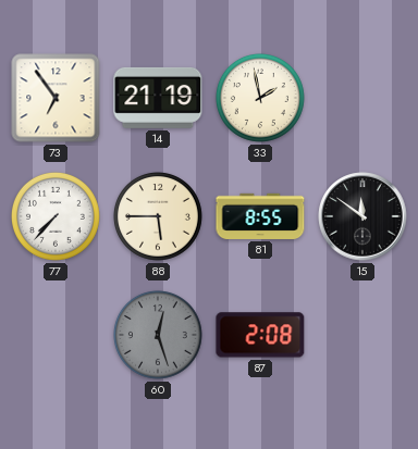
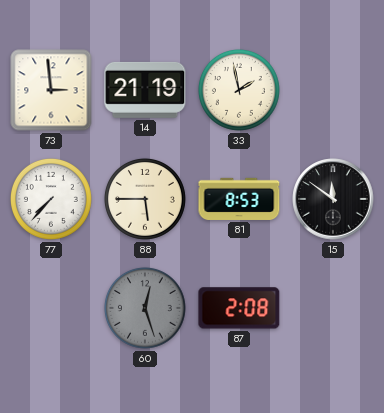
73: 6:54 -> 2:59
81: 8:55 -> 8:53
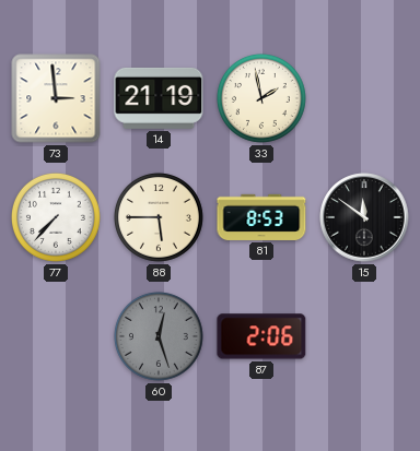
87: 2:08 -> 2:06
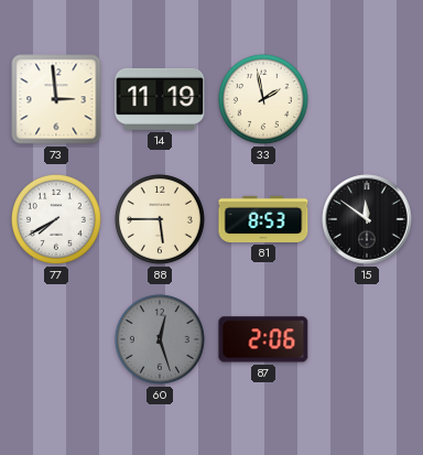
14: 21:19 -> 11:19
77: 7:37 -> 7:40
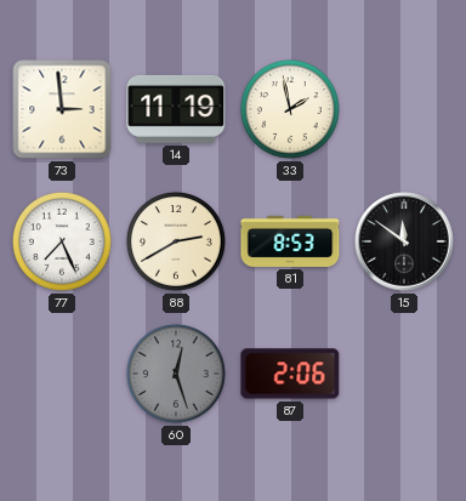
77: 7:40 -> 7:26
88: 5:45 -> 2:40
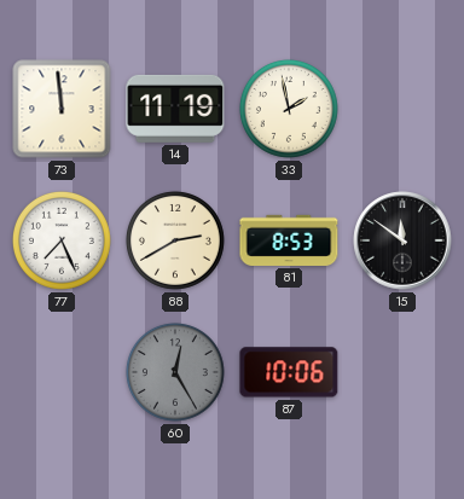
73: 2:59 -> 11:59
60: 12:27 -> 12:25
87: 2:06 -> 10:06
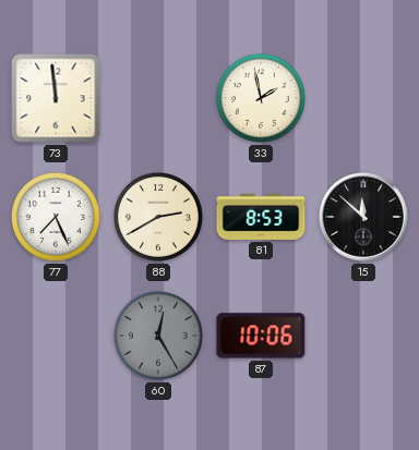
14: 11:19 -> none
15: 11:51 -> 11:52
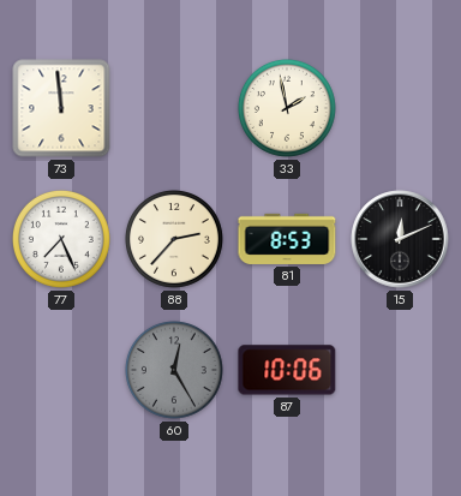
88: 2:40 -> 2:37
15: 11:52 -> 12:11
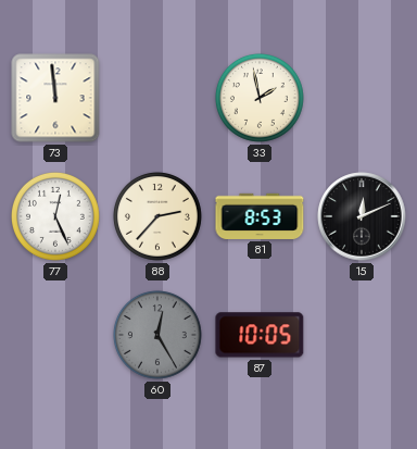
77: 7:26 -> 12:26
87: 10:06 -> 10:05
